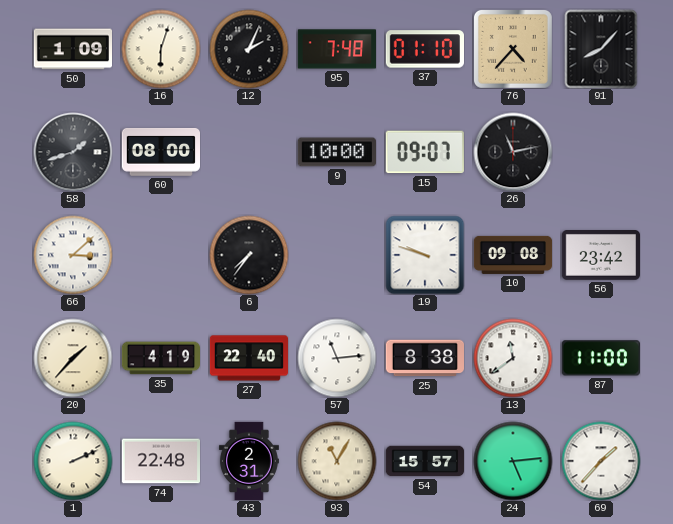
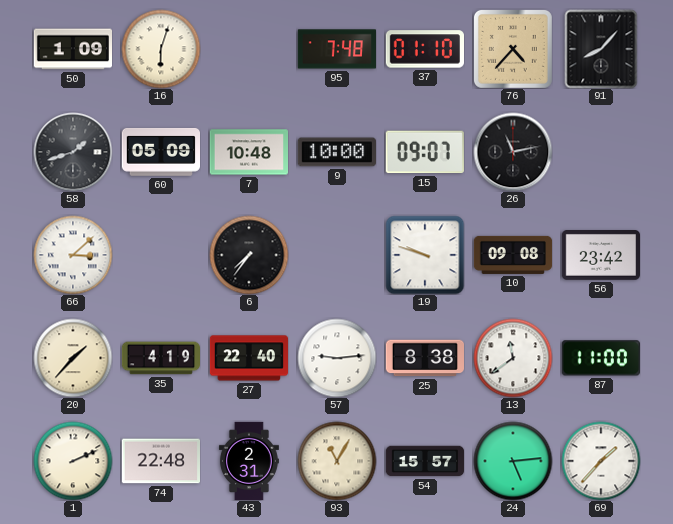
12: 2:04 -> none
60: 08:00 -> 05:09
7: none -> 10:48
57: 11:14 -> 9:14
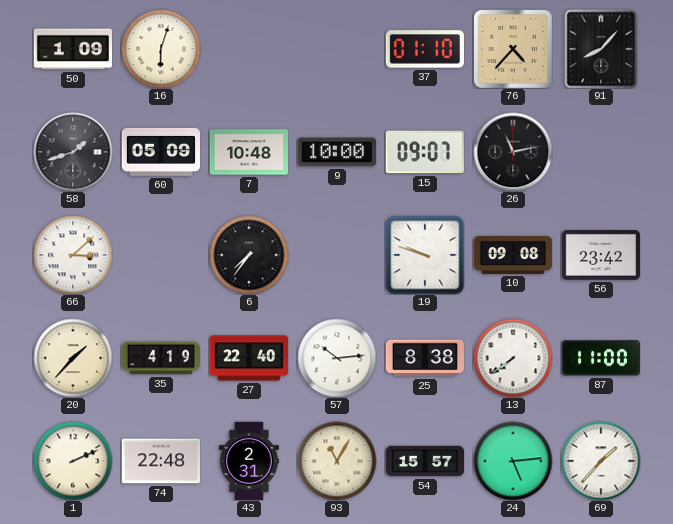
95: 7:48 -> none
57: 9:14 -> 10:14
13: 11:39 -> 7:39
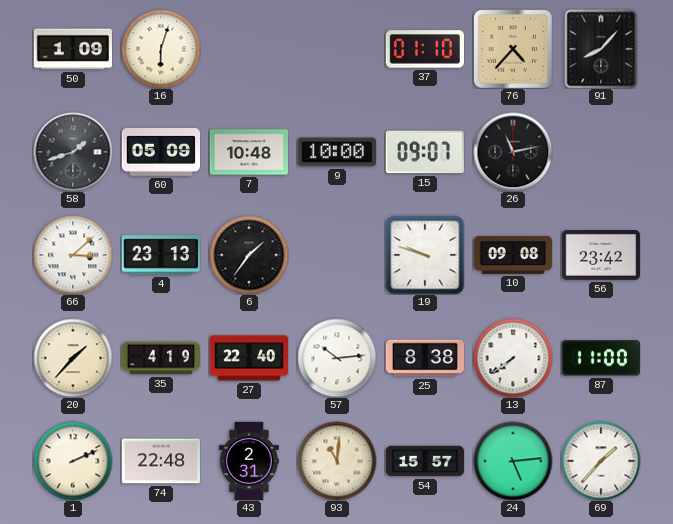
4: none -> 23:13
6: 7:36 -> 1:36
93: 11:05 -> 11:01
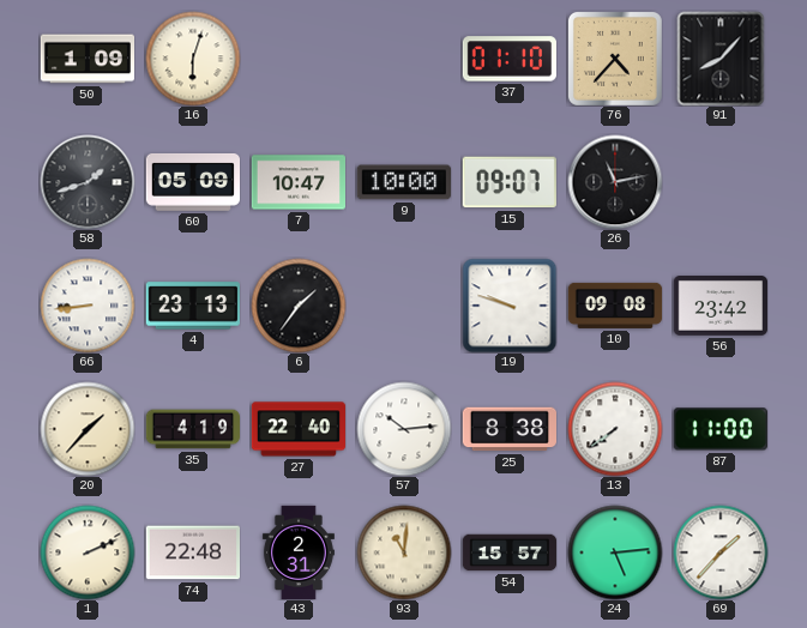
7: 10:48 -> 10:47
66: 3:08 -> 8:44
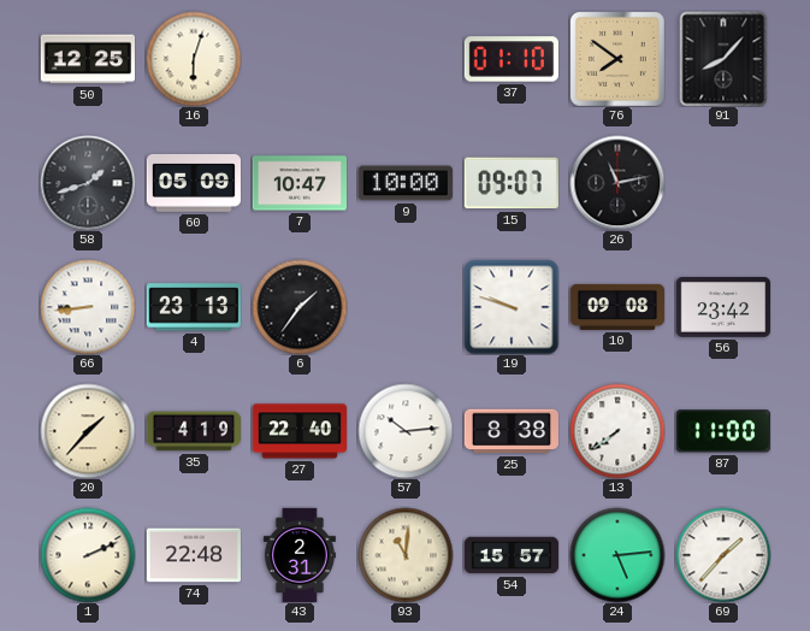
50: 1:09 -> 12:25
76: 4:37 -> 7:51
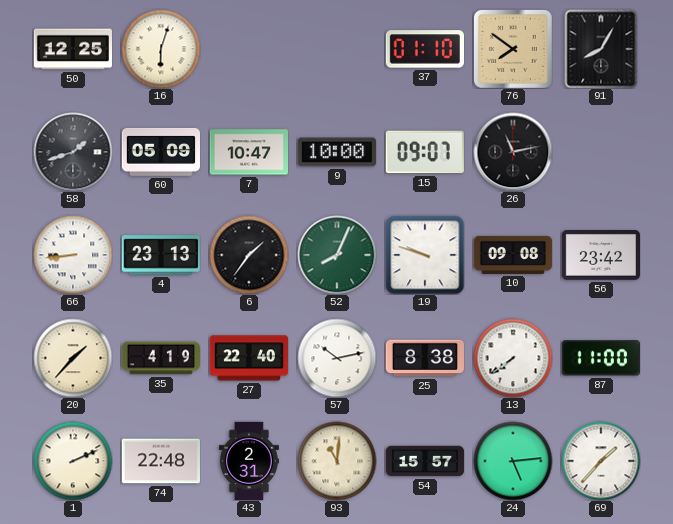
91: 8:07 -> 8:05
52: none -> 8:04
57: 10:14 -> 10:13
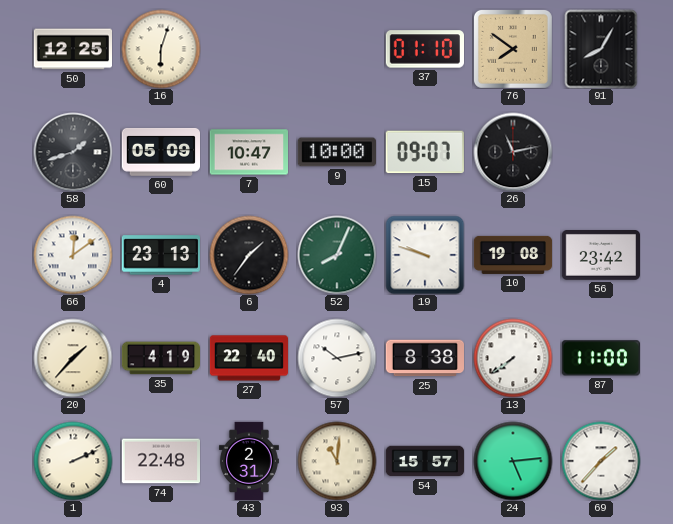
66: 8:44 -> 12:09
10: 09:08 -> 19:08
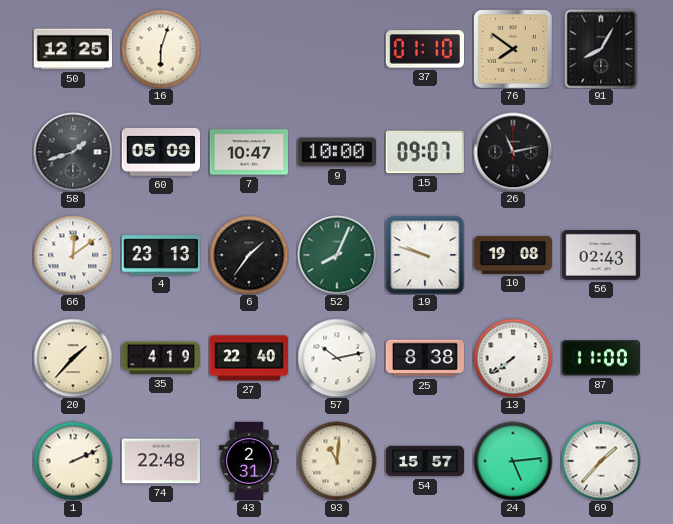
56: 23:42 -> 02:43
